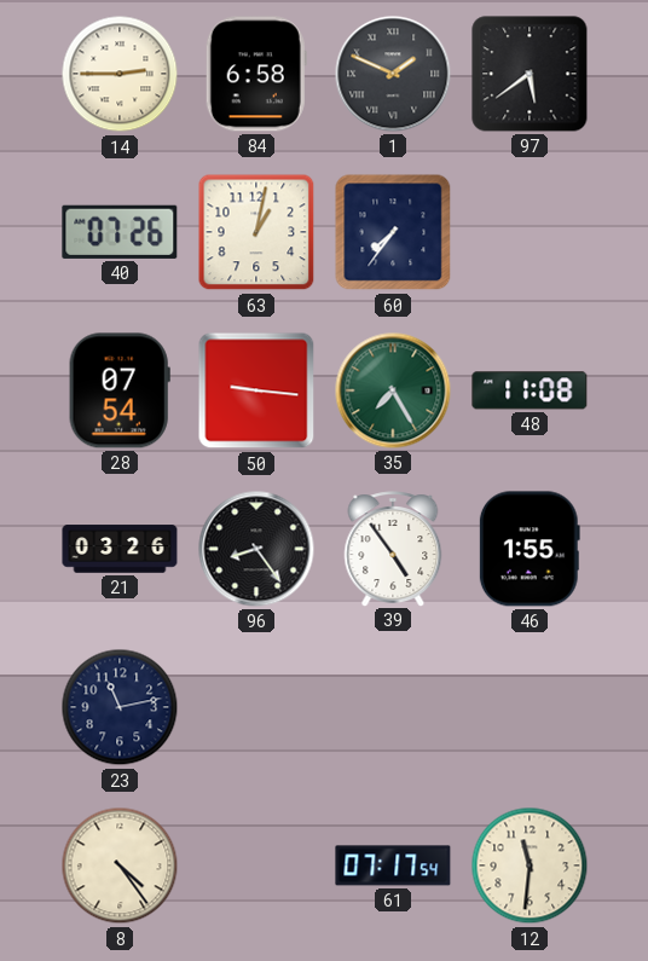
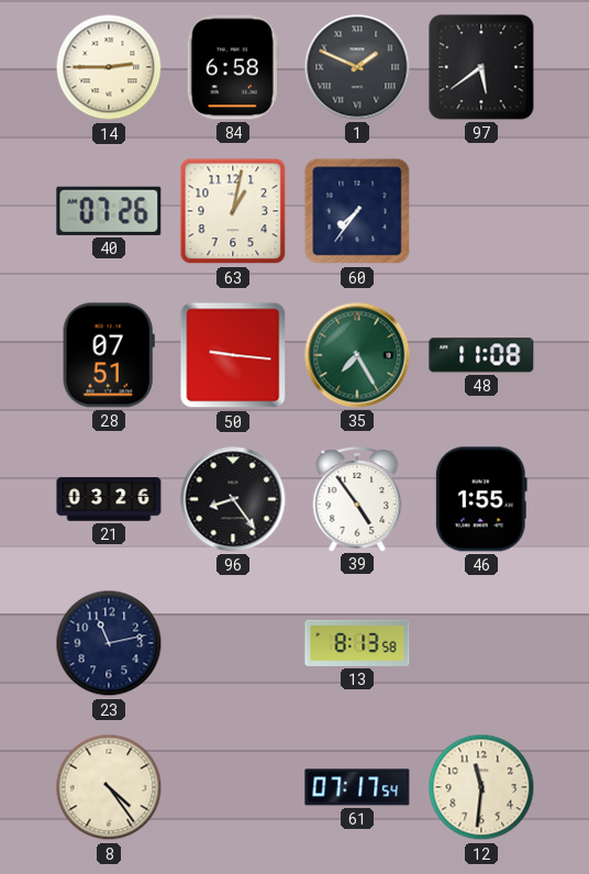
28: 07:54 -> 07:51
13: none -> 8:13
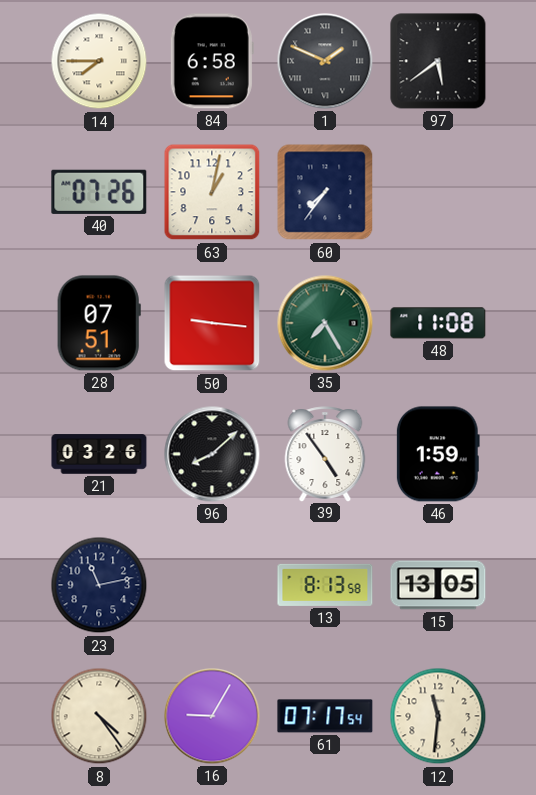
14: 2:45 -> 7:45
96: 8:24 -> 8:08
46: 1:55 -> 1:59
15: none -> 13:05
16: none -> 9:05
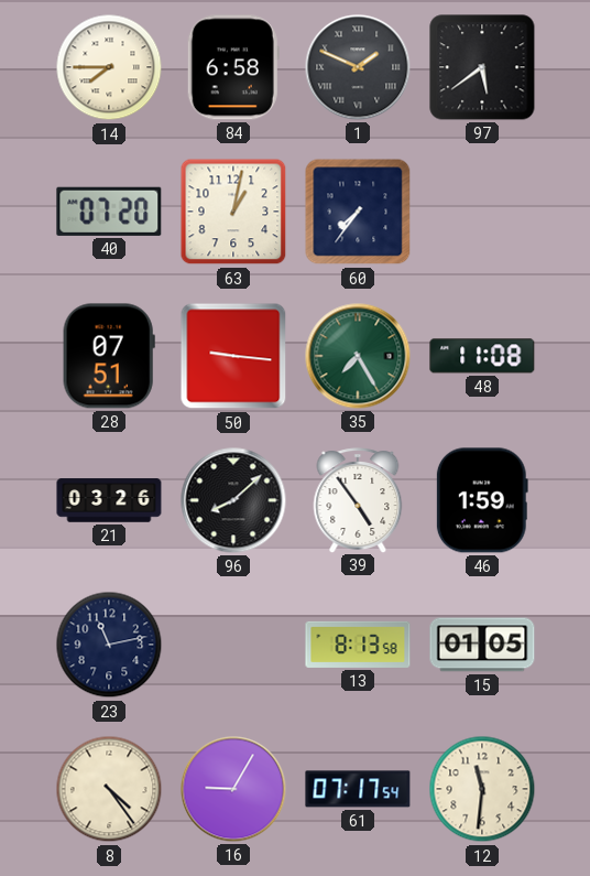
40: 07:26 -> 07:20
15: 13:05 -> 01:05
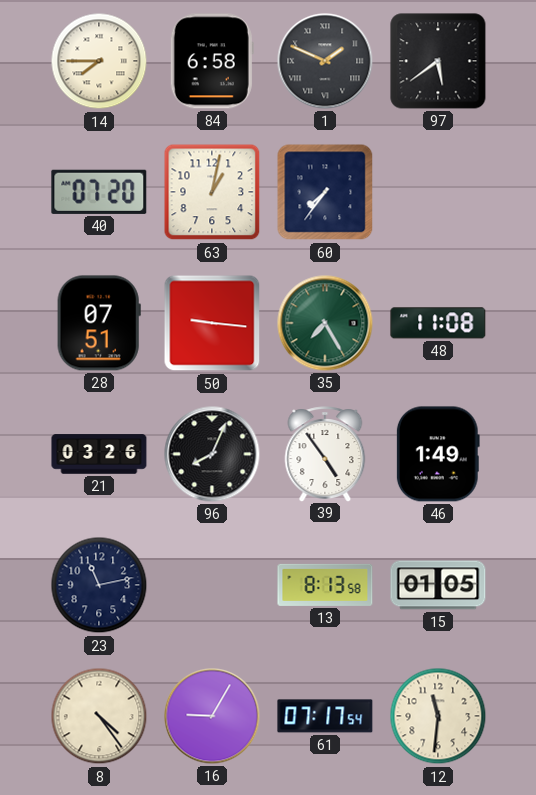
96: 8:08 -> 8:04
46: 1:59 -> 1:49
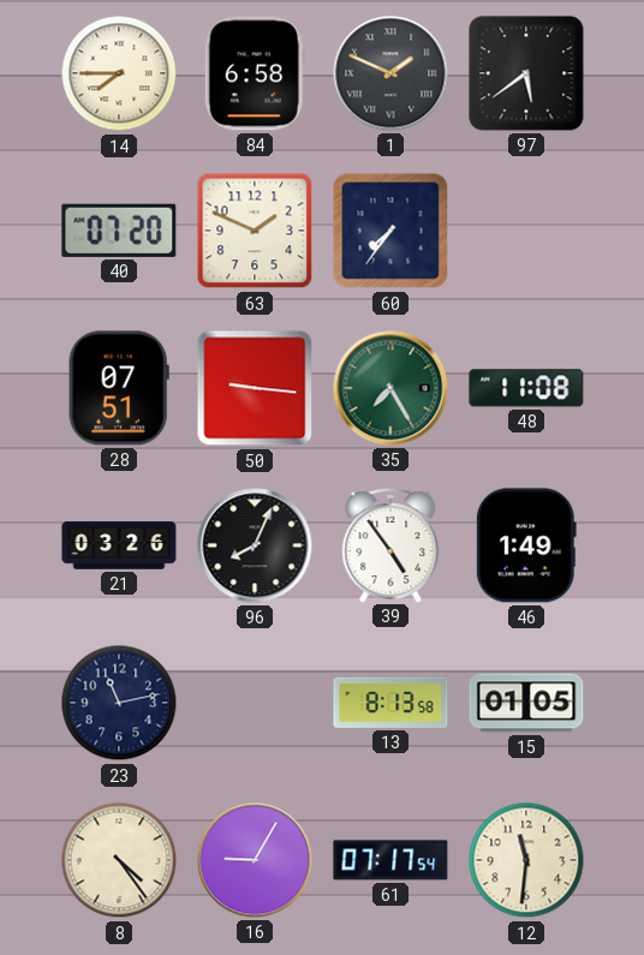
63: 1:02 -> 1:49
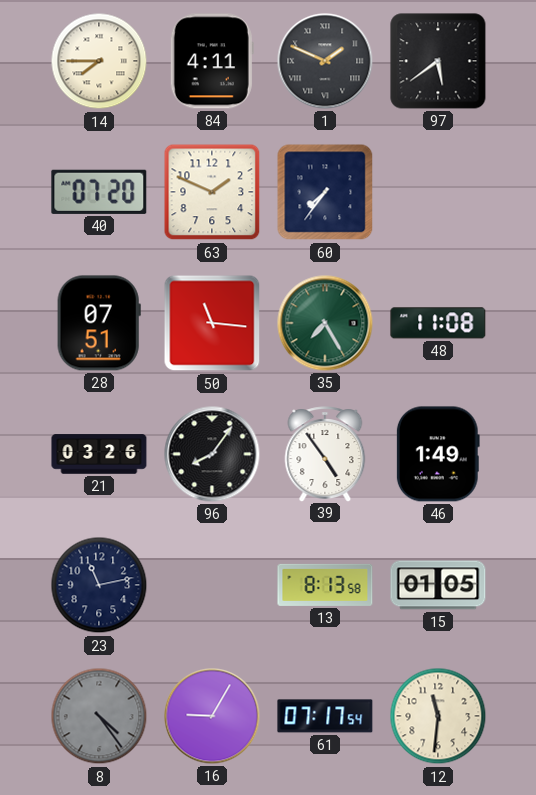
84: 6:58 -> 4:11
50: 9:16 -> 11:16
96: 8:04 -> 8:06
8 dial: cream -> grey
